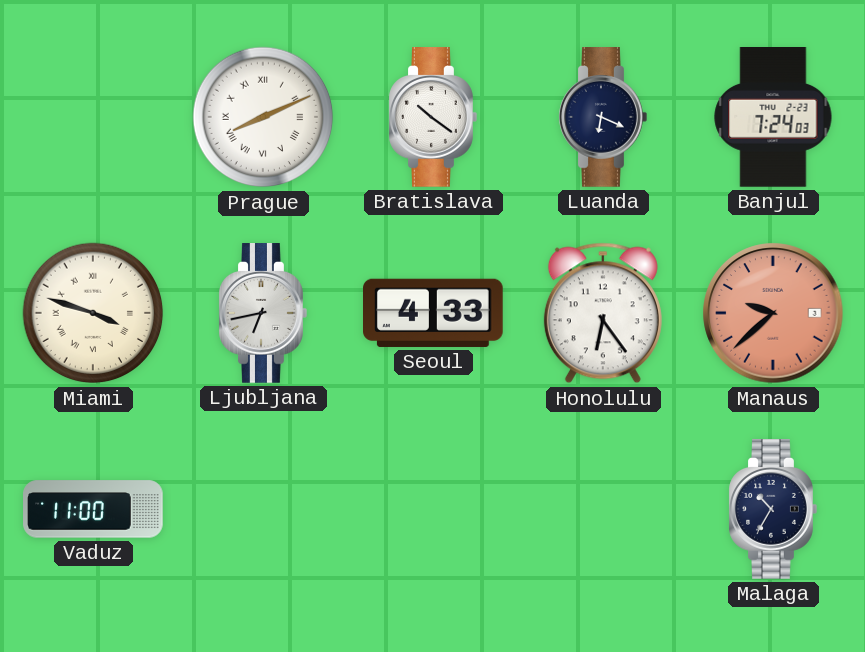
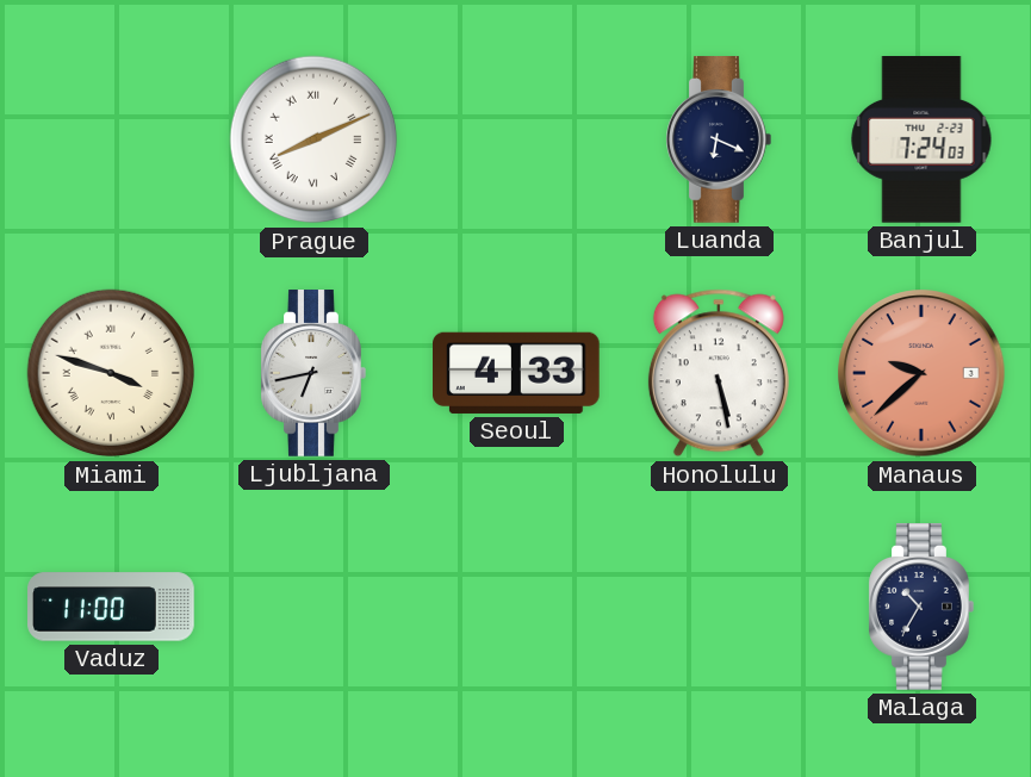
Bratislava: 10:21 -> none
Honolulu: 6:24 -> 5:28
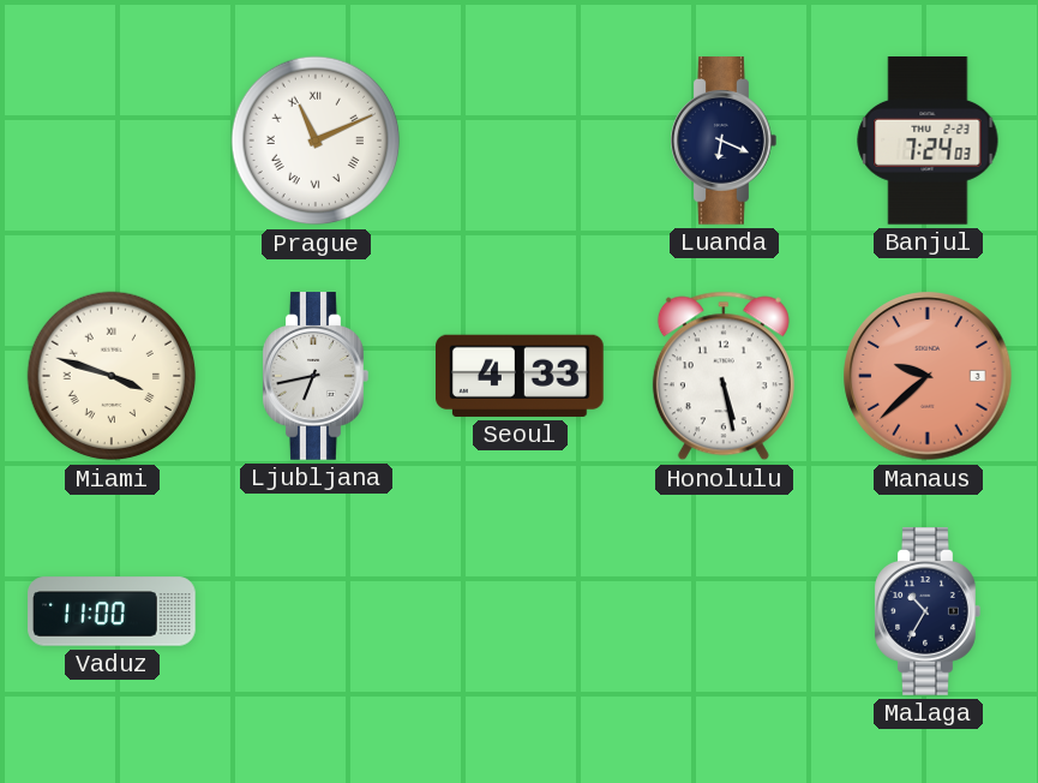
Prague: 8:11 -> 11:11
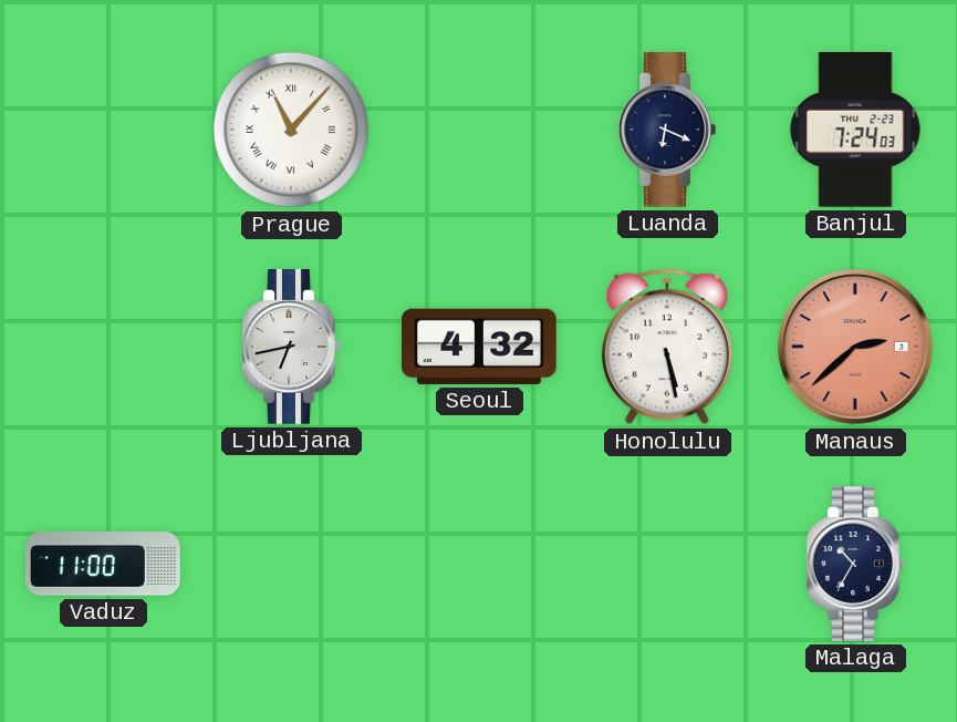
Prague: 11:11 -> 11:07
Miami: 3:48 -> none
Seoul: 4:33 -> 4:32
Manaus: 9:38 -> 2:38
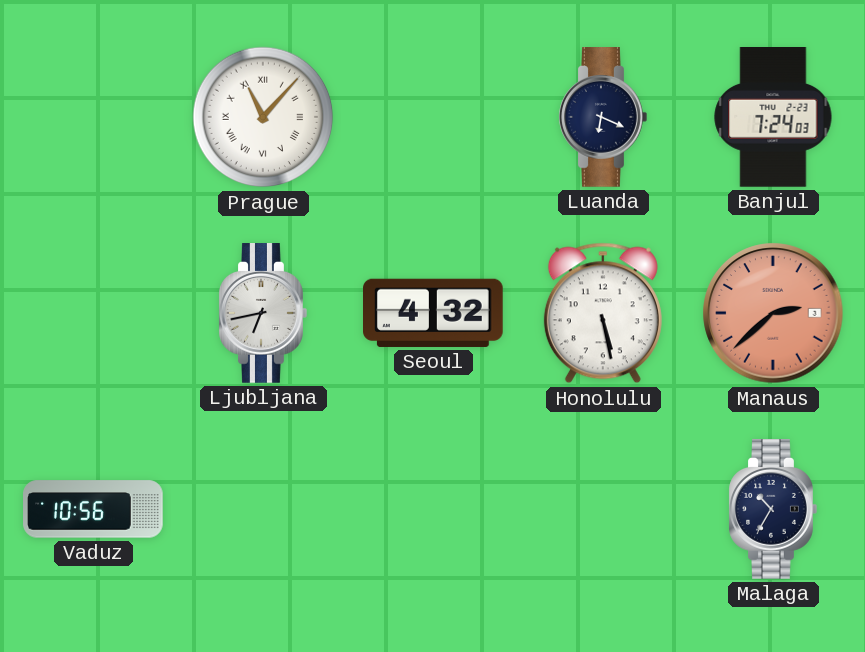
Vaduz: 11:00 -> 10:56
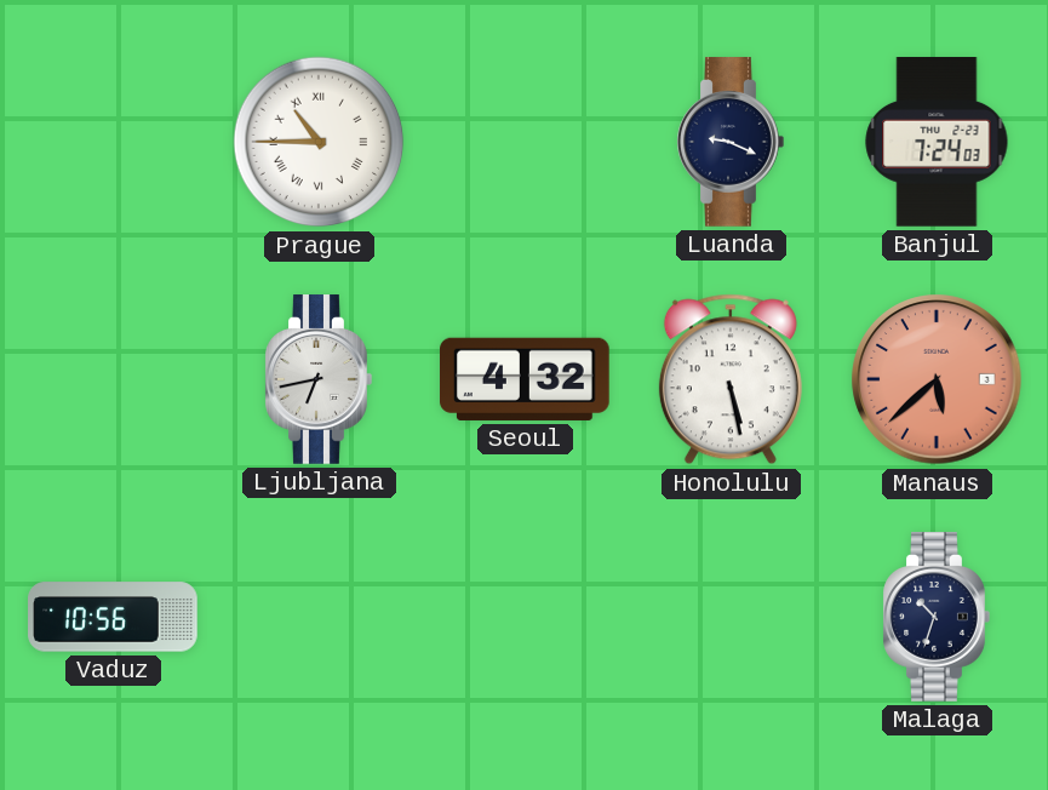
Prague: 11:07 -> 10:45
Luanda: 6:19 -> 9:19
Manaus: 2:38 -> 5:38
Malaga: 10:35 -> 10:33
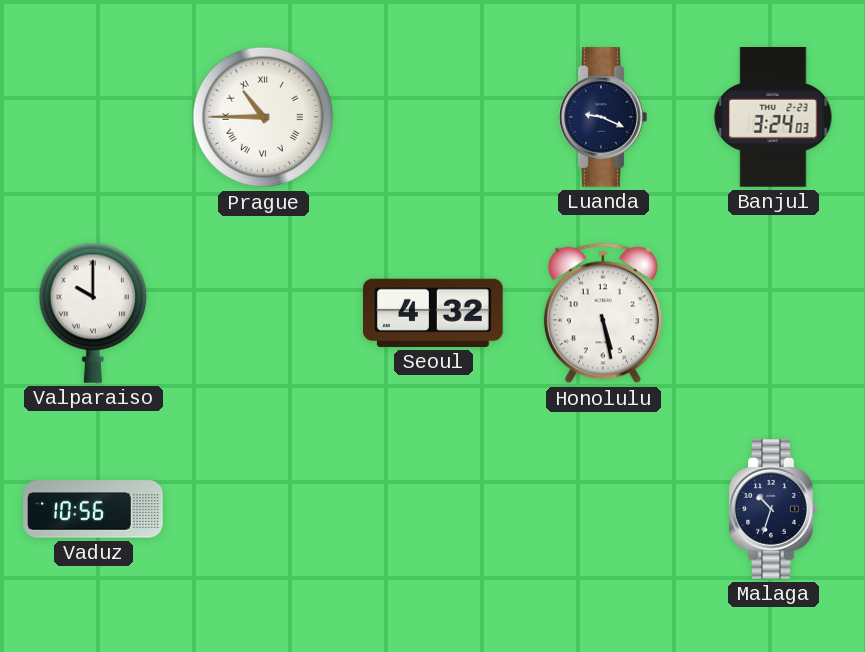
Banjul: 7:24 -> 3:24
Valparaiso: none -> 10:00
Ljubljana: 6:43 -> none
Manaus: 5:38 -> none
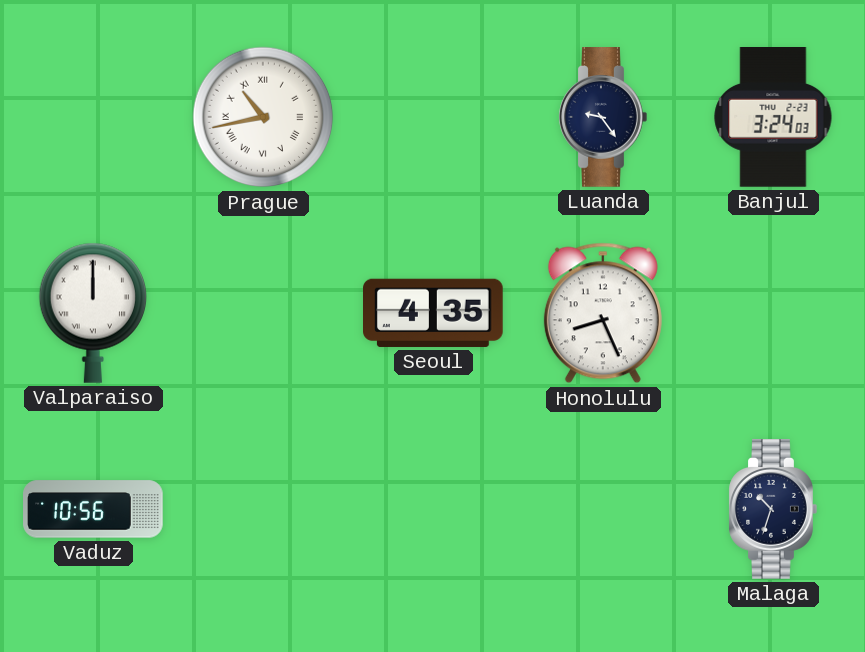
Prague: 10:45 -> 10:43
Luanda: 9:19 -> 9:24
Valparaiso: 10:00 -> 12:00
Seoul: 4:32 -> 4:35
Honolulu: 5:28 -> 8:26
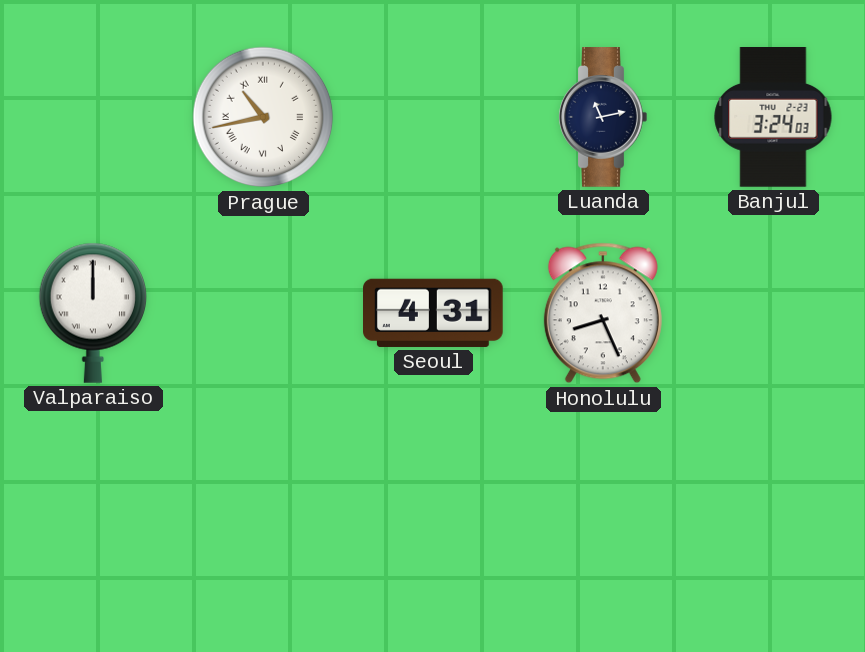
Luanda: 9:24 -> 11:13
Seoul: 4:35 -> 4:31
Vaduz: 10:56 -> none
Malaga: 10:33 -> none
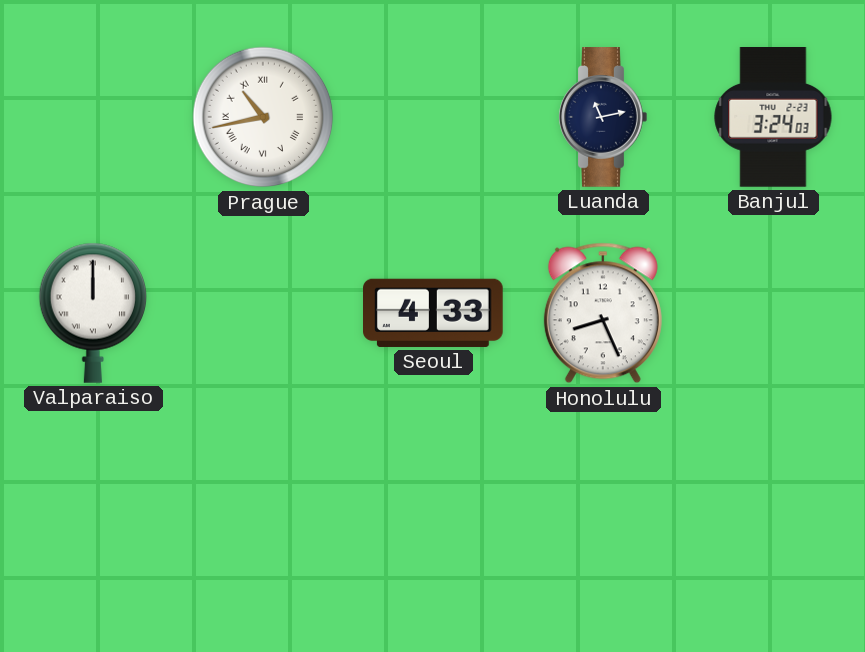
Seoul: 4:31 -> 4:33
